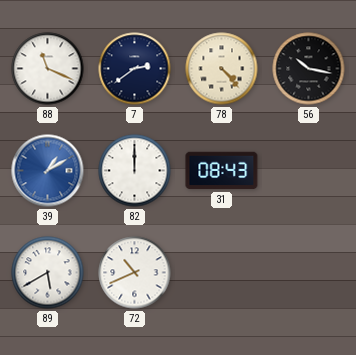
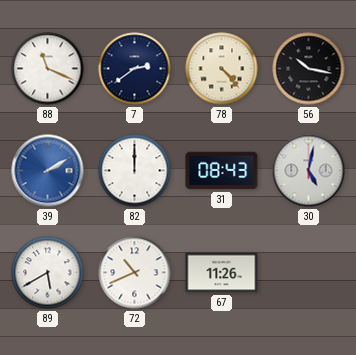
39: 1:10 -> 2:10
30: none -> 5:02
67: none -> 11:26
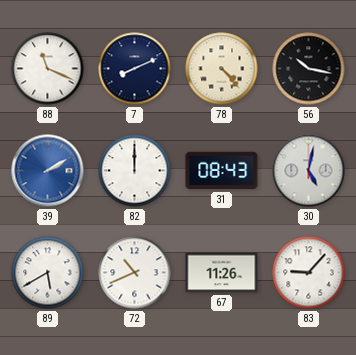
7: 2:39 -> 8:11
83: none -> 9:07
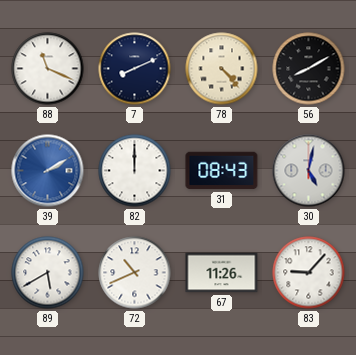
56: 10:17 -> 8:10
